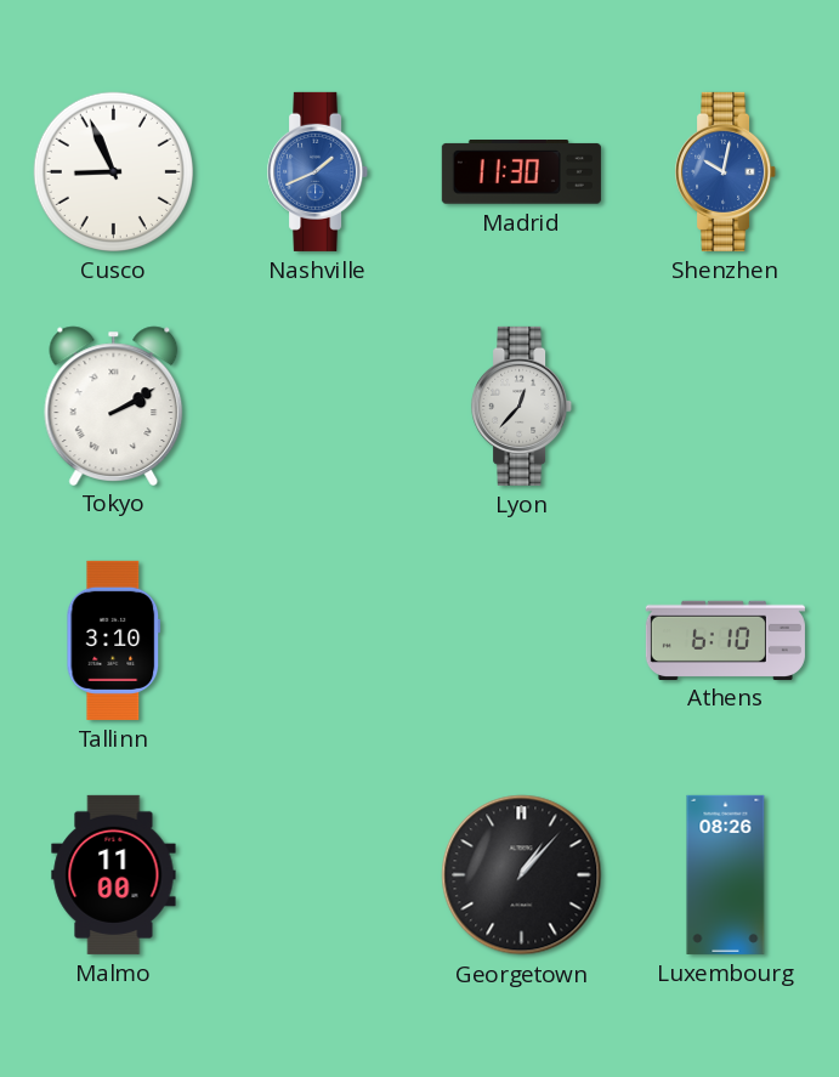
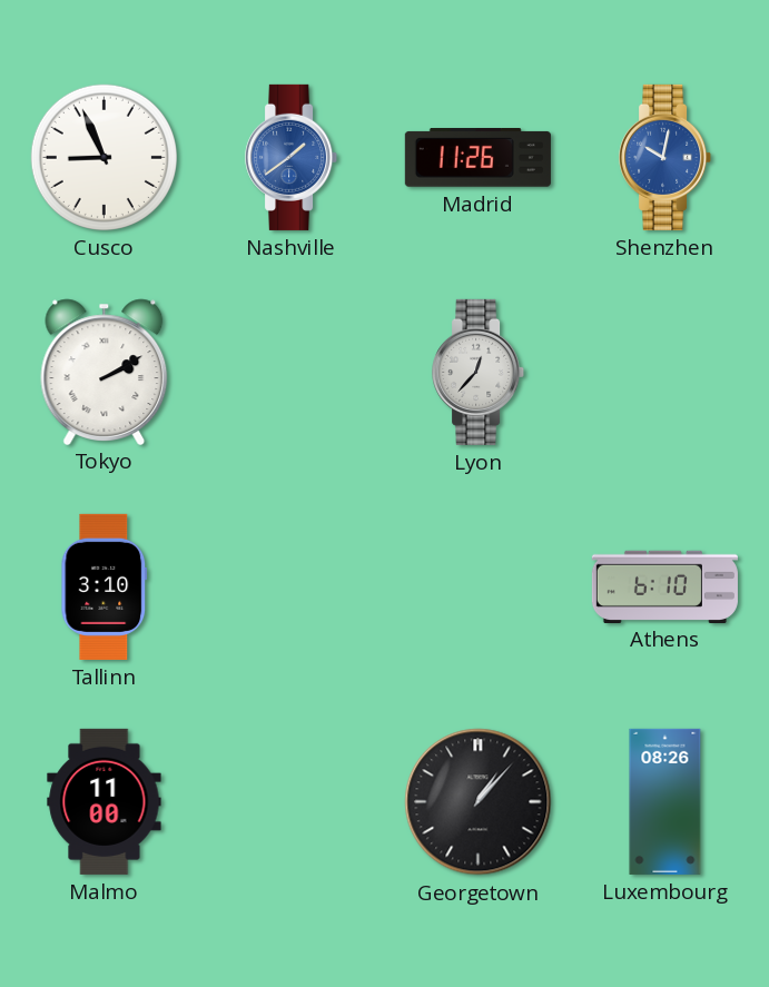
Nashville: 1:41 -> 1:39
Madrid: 11:30 -> 11:26
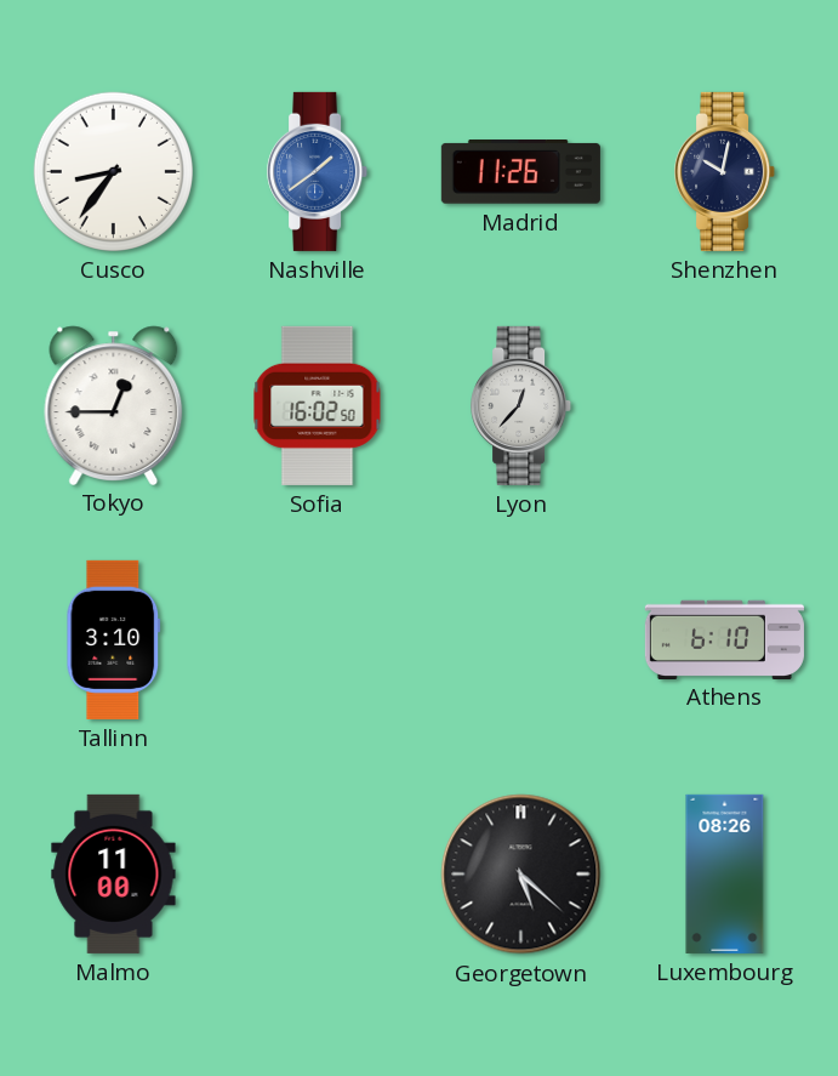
Cusco: 8:56 -> 8:36
Shenzhen dial: blue -> navy
Tokyo: 2:10 -> 12:45
Sofia: none -> 16:02
Georgetown: 1:07 -> 5:22
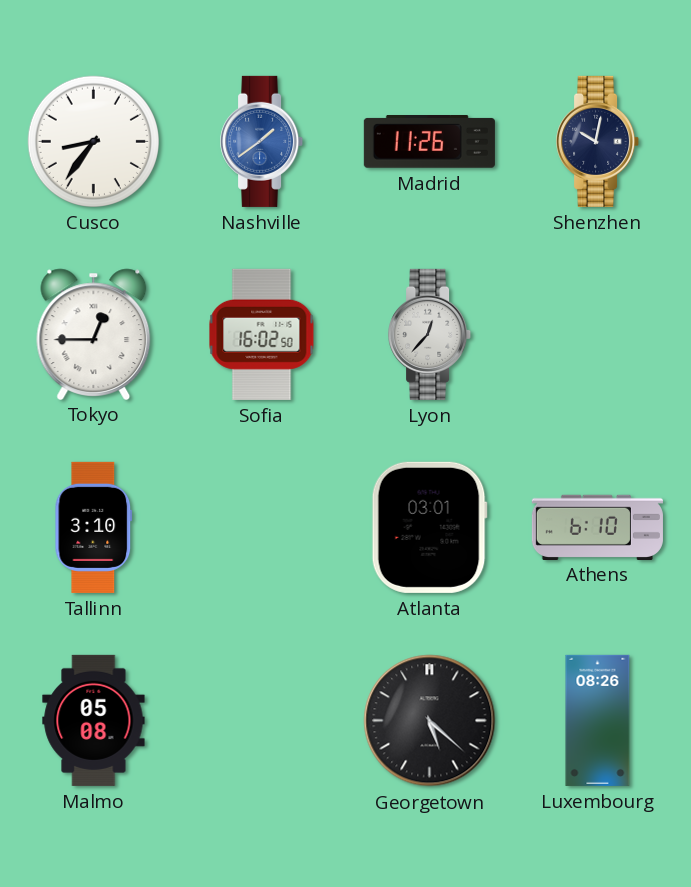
Atlanta: none -> 03:01
Malmo: 11:00 -> 05:08
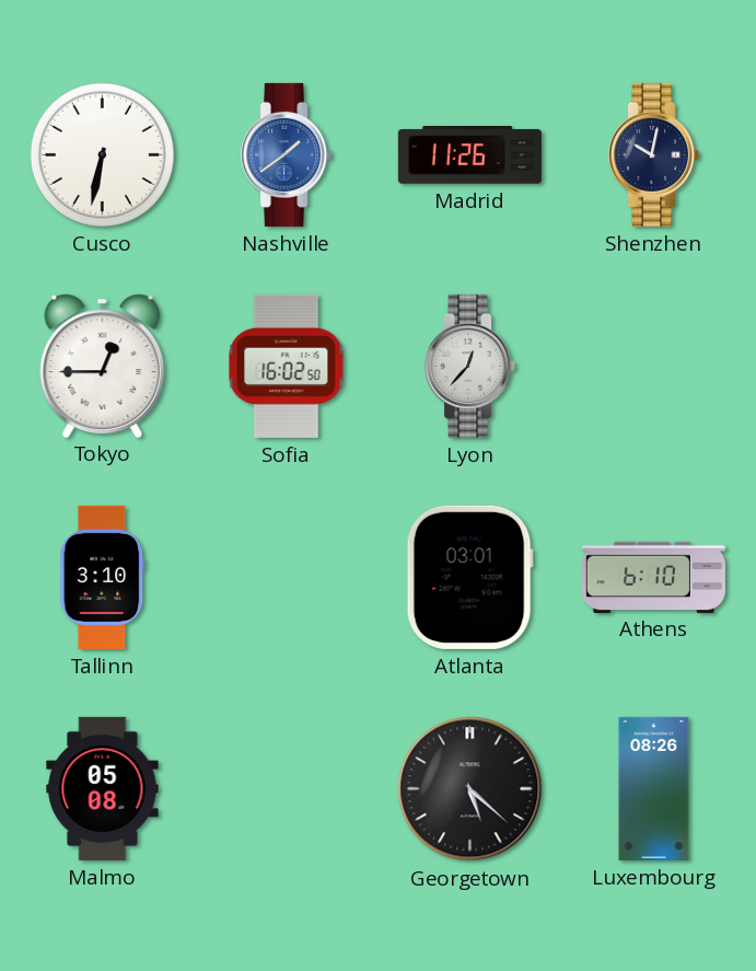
Cusco: 8:36 -> 6:32
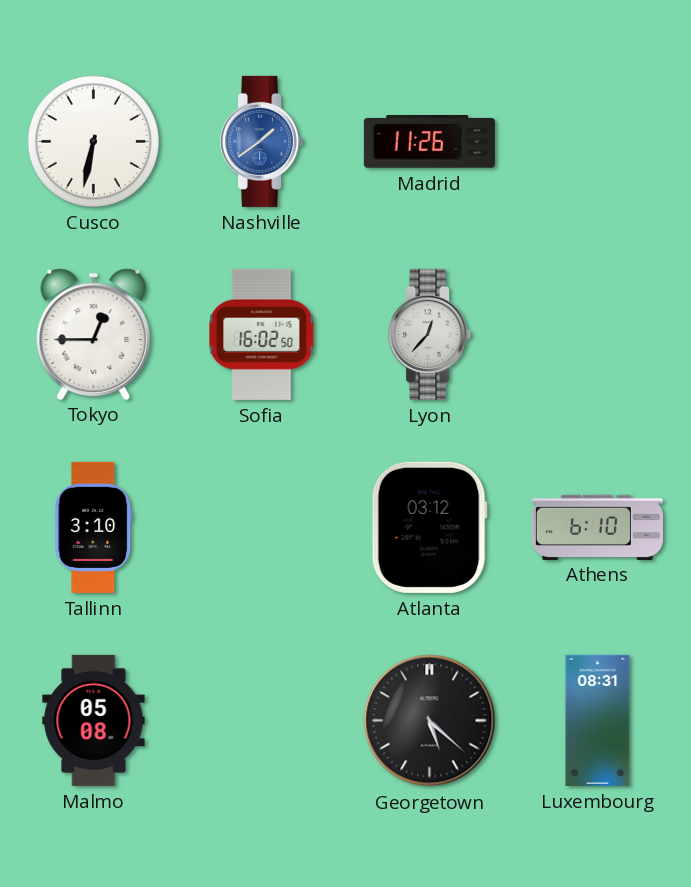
Shenzhen: 10:02 -> none
Atlanta: 03:01 -> 03:12
Luxembourg: 08:26 -> 08:31
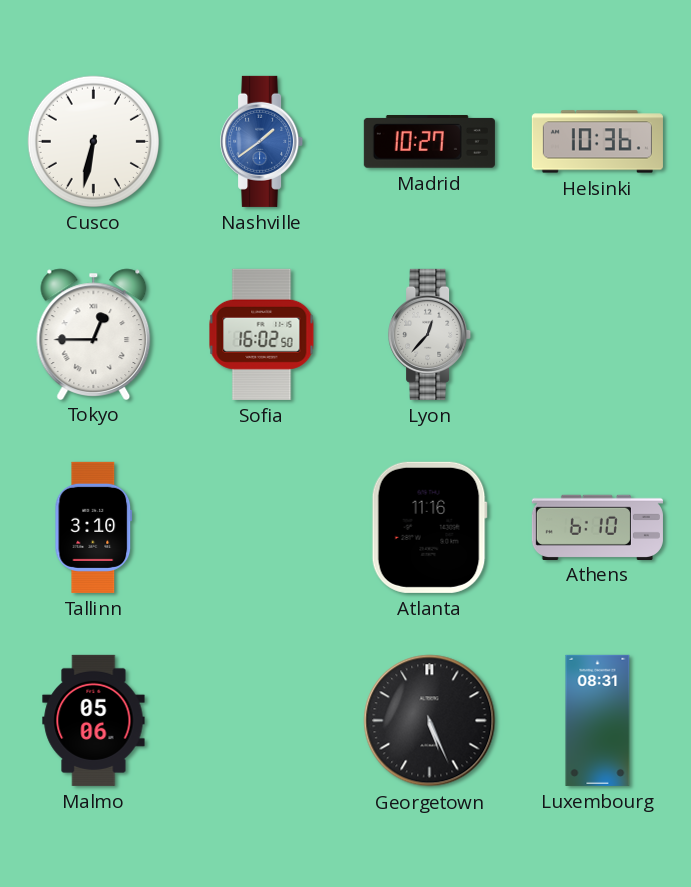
Madrid: 11:26 -> 10:27
Helsinki: none -> 10:36
Atlanta: 03:12 -> 11:16
Malmo: 05:08 -> 05:06
Georgetown: 5:22 -> 5:26
